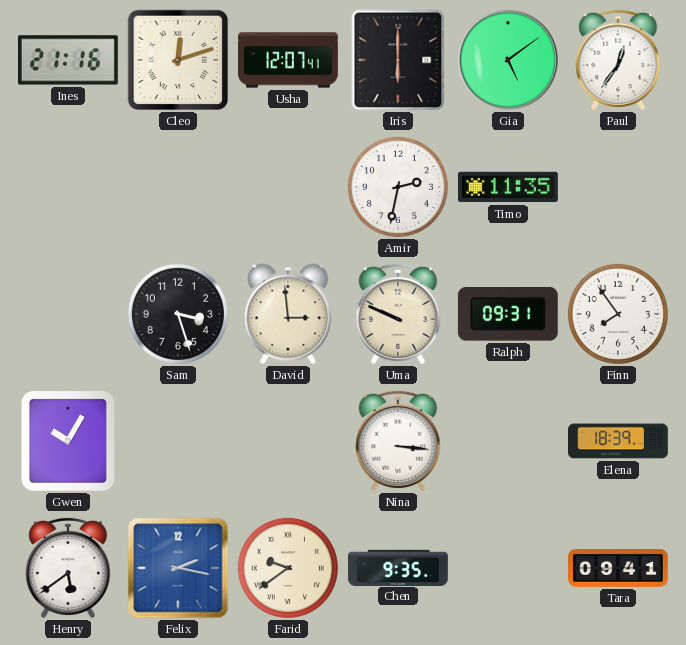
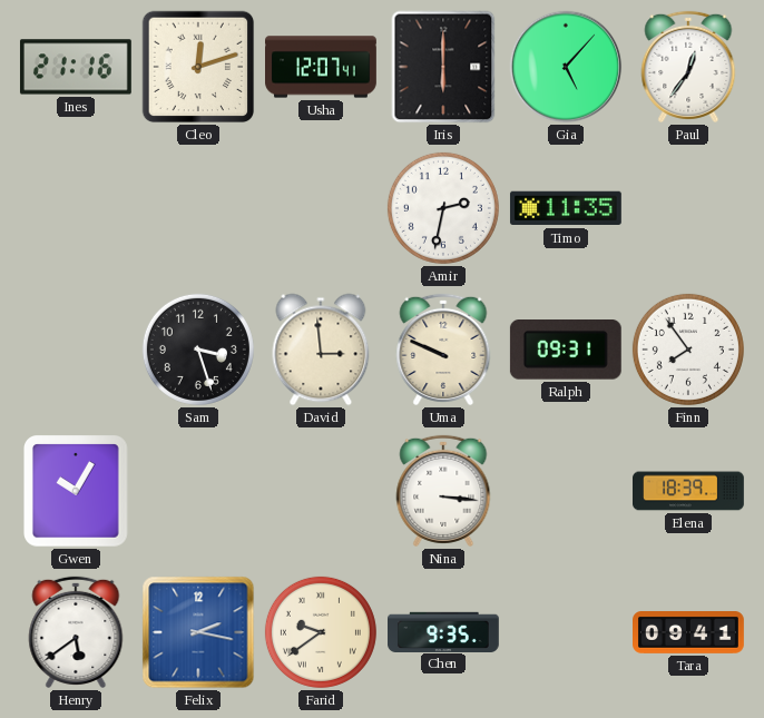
Gia: 5:09 -> 5:07
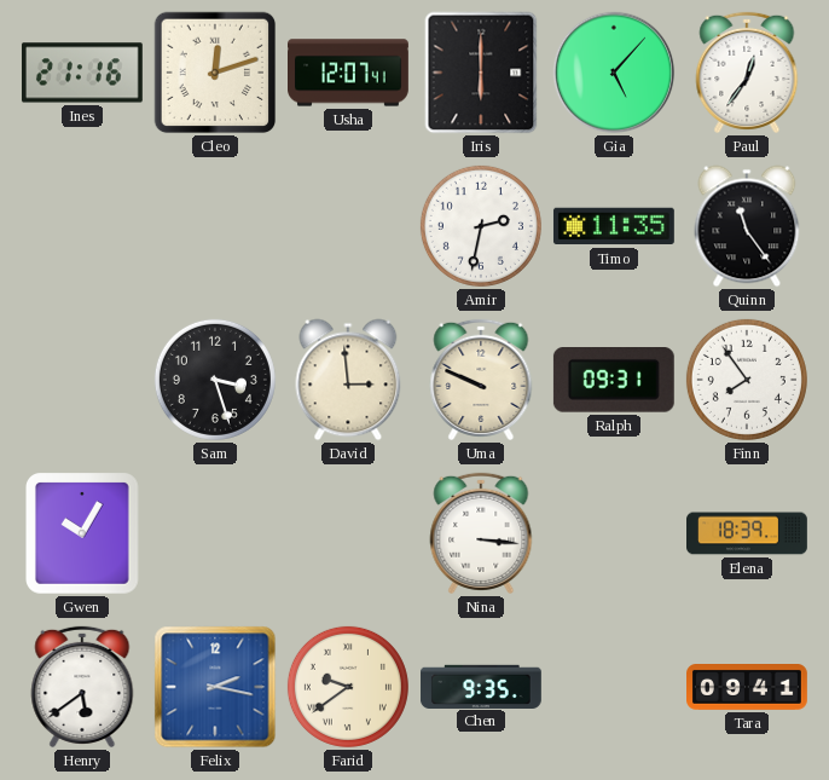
Quinn: none -> 11:24
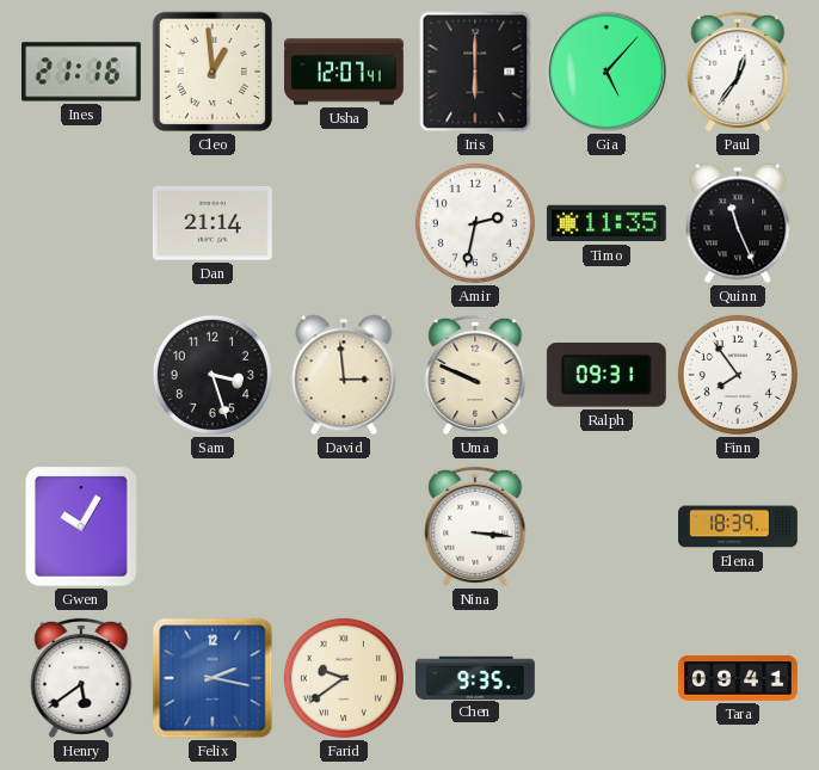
Cleo: 12:12 -> 12:59
Dan: none -> 21:14
Quinn: 11:24 -> 11:26
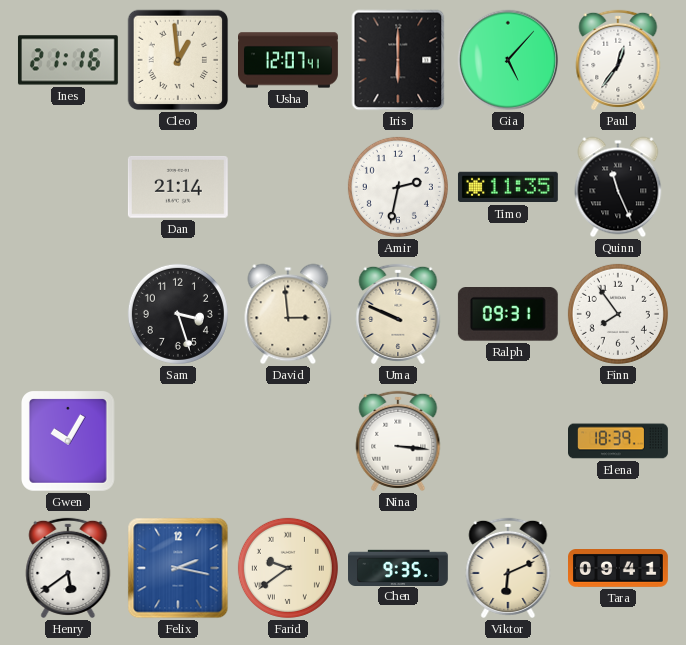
Viktor: none -> 6:11
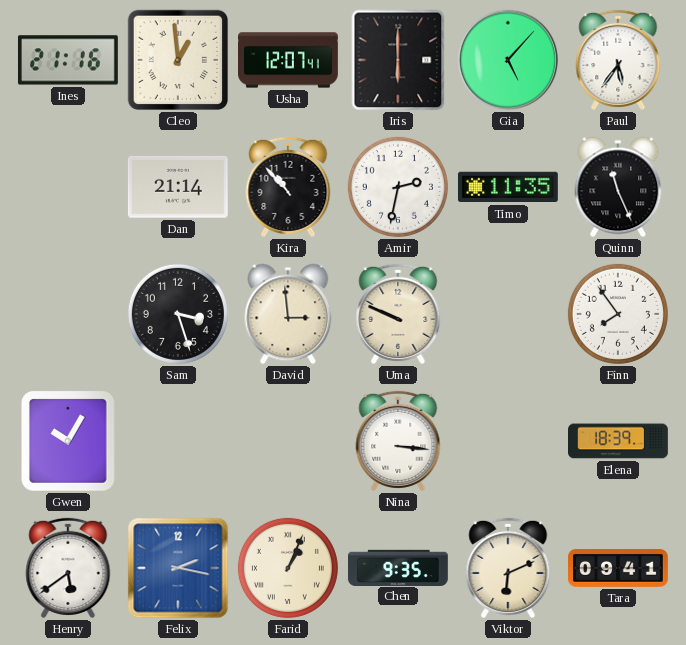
Paul: 12:36 -> 5:36
Kira: none -> 10:53
Ralph: 09:31 -> none
Farid: 9:39 -> 1:04
